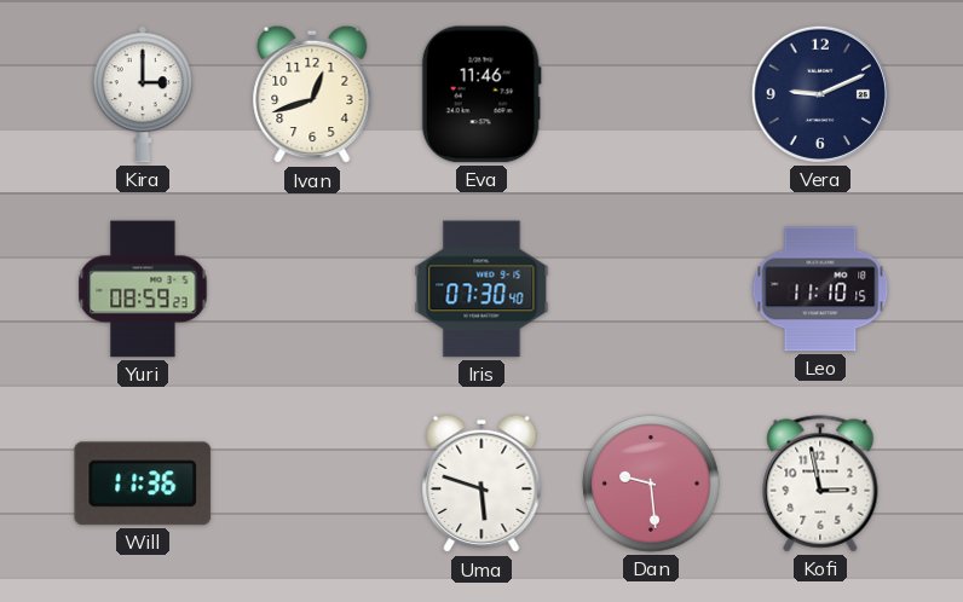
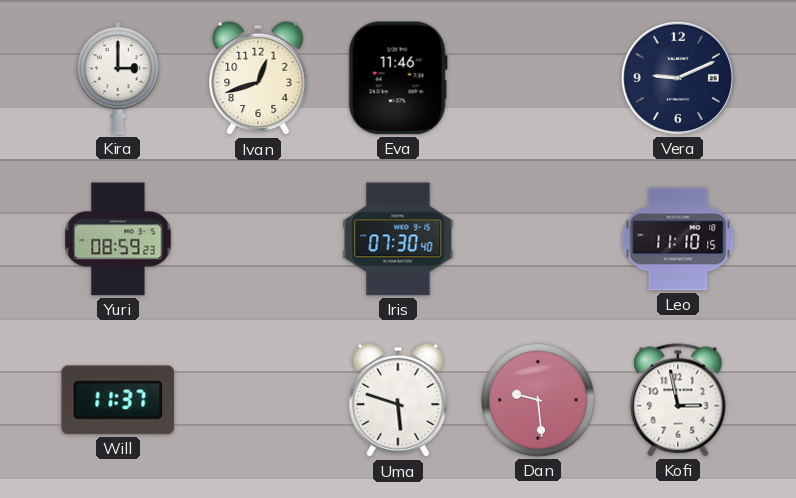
Will: 11:36 -> 11:37
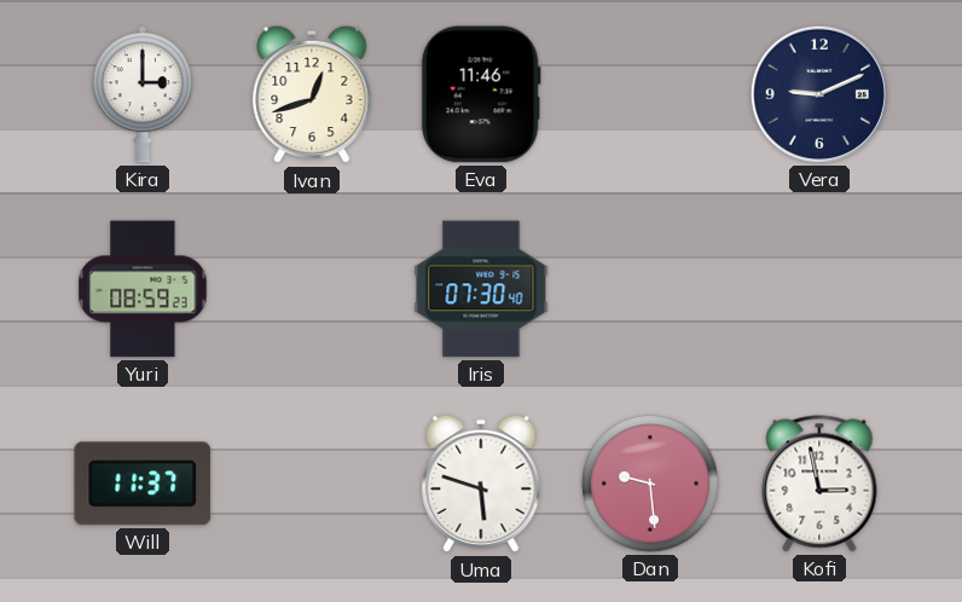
Leo: 11:10 -> none
